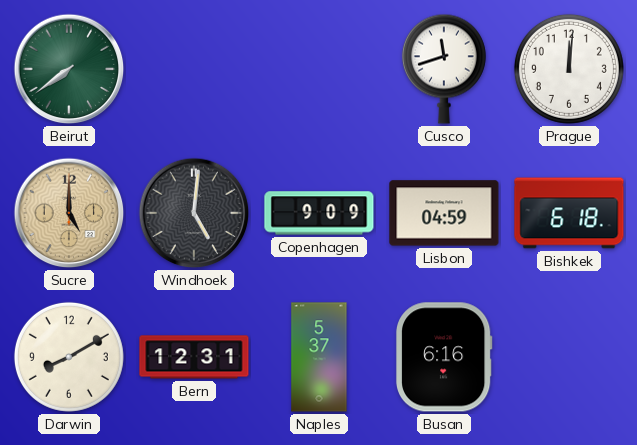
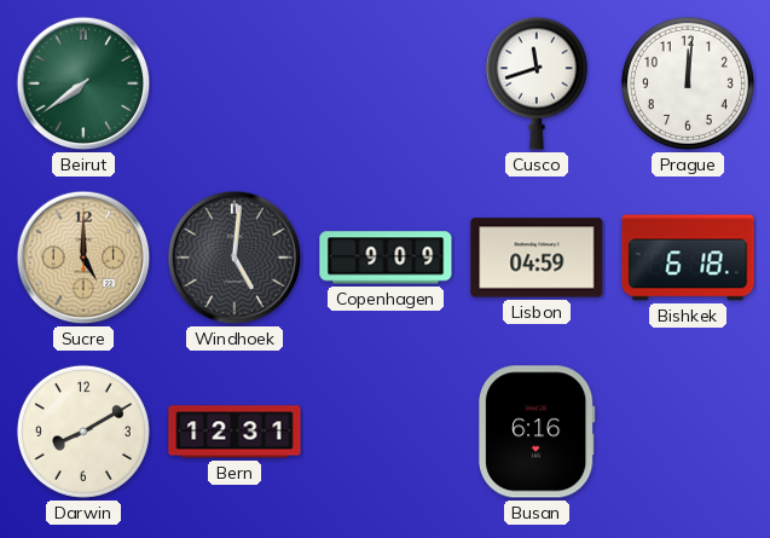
Naples: 5:37 -> none
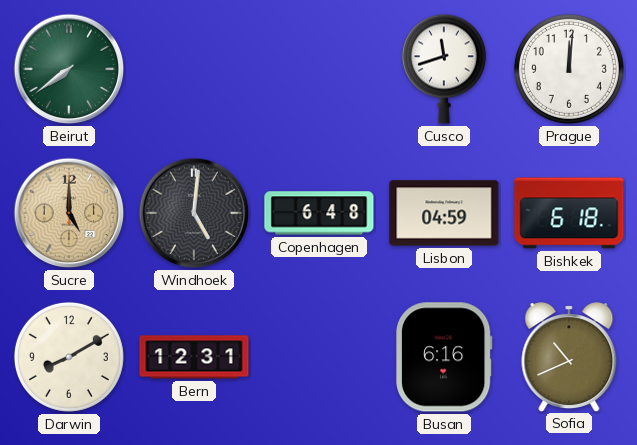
Copenhagen: 9:09 -> 6:48
Sofia: none -> 10:41
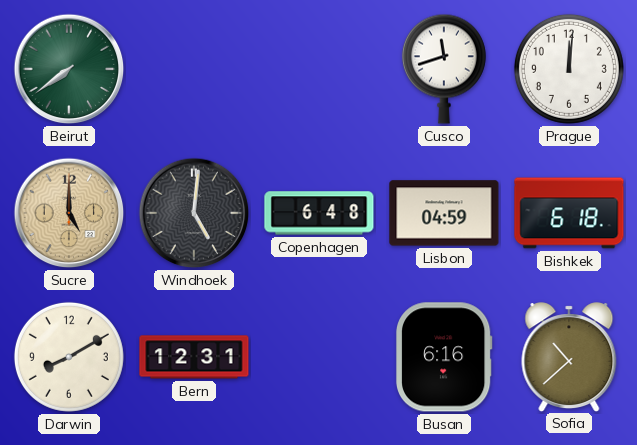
Sofia: 10:41 -> 10:38
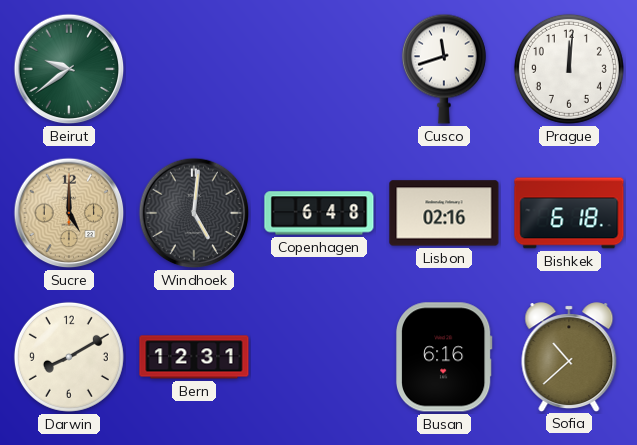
Beirut: 7:39 -> 9:39
Lisbon: 04:59 -> 02:16
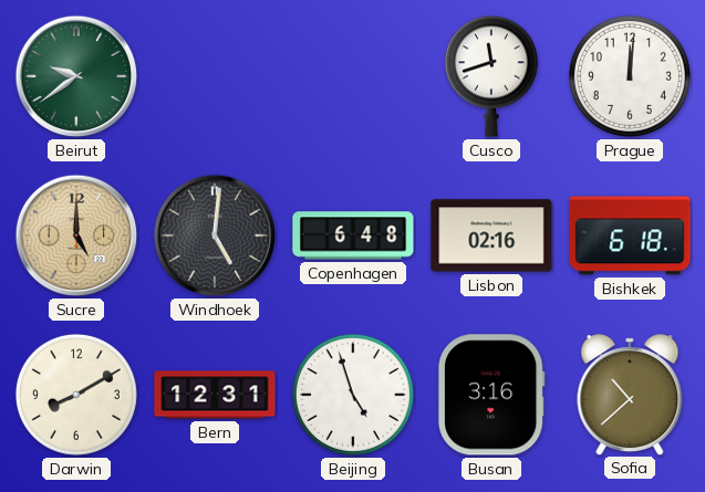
Beijing: none -> 4:57
Busan: 6:16 -> 3:16
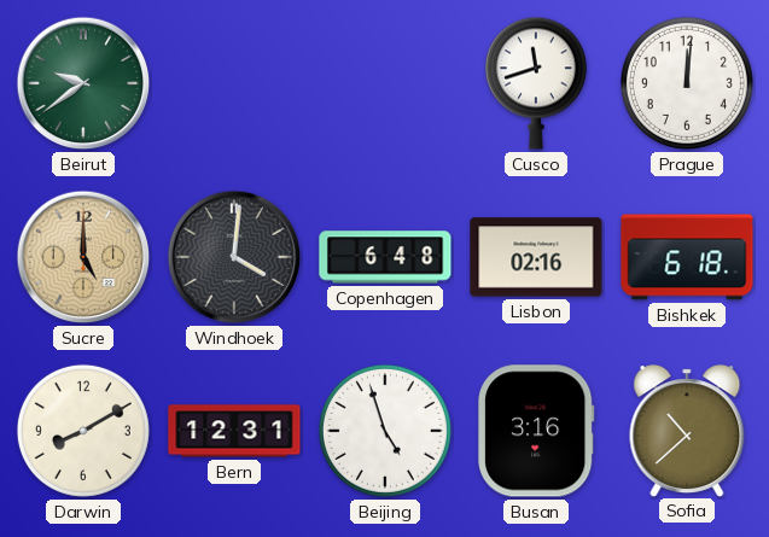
Windhoek: 5:01 -> 4:01
